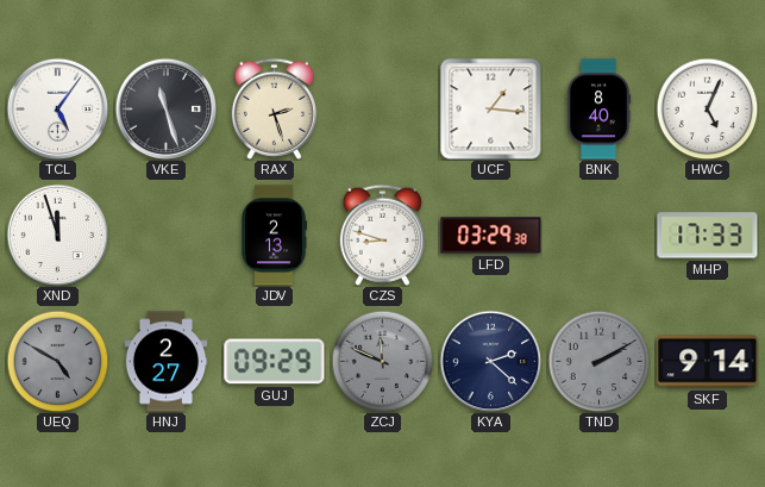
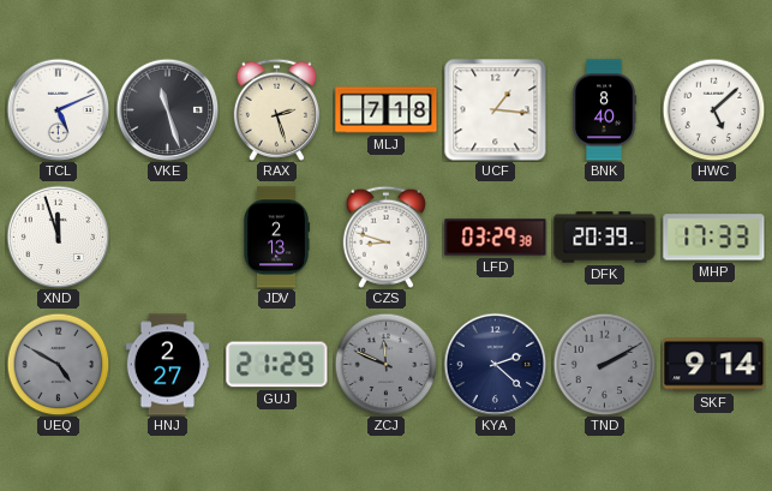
TCL: 5:06 -> 5:11
MLJ: none -> 7:18
HWC: 5:04 -> 5:08
DFK: none -> 20:39
GUJ: 09:29 -> 21:29
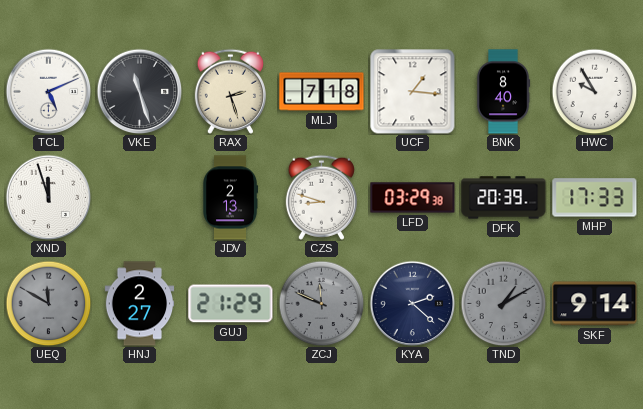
HWC: 5:08 -> 9:55
UEQ: 4:50 -> 11:50
TND: 2:10 -> 1:10
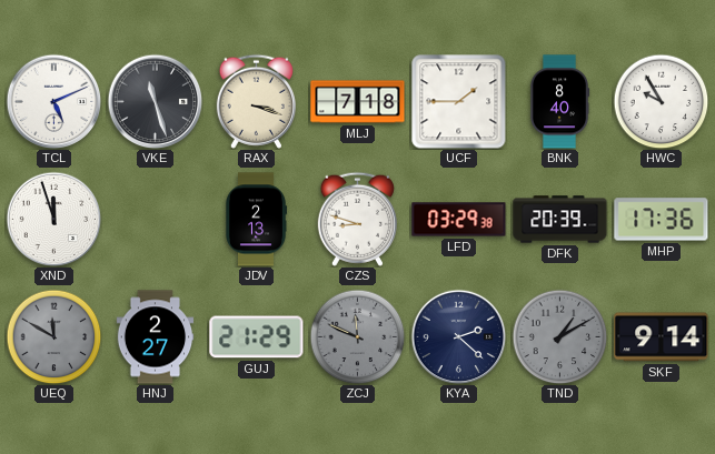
RAX: 2:27 -> 3:18
UCF: 1:16 -> 1:45
MHP: 17:33 -> 17:36
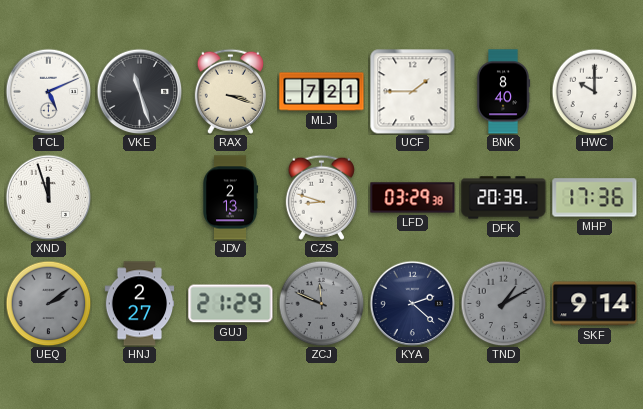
MLJ: 7:18 -> 7:21
HWC: 9:55 -> 10:00
UEQ: 11:50 -> 2:09
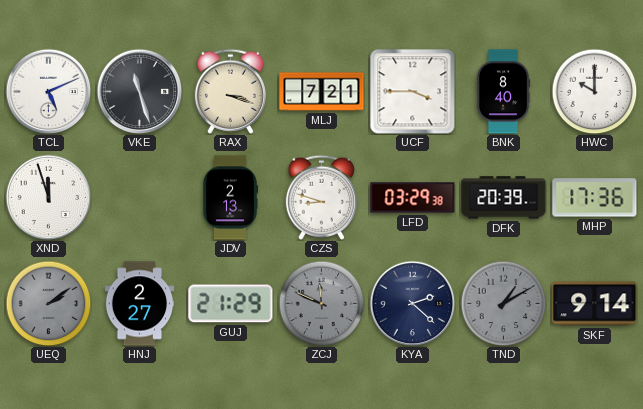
UCF: 1:45 -> 3:45
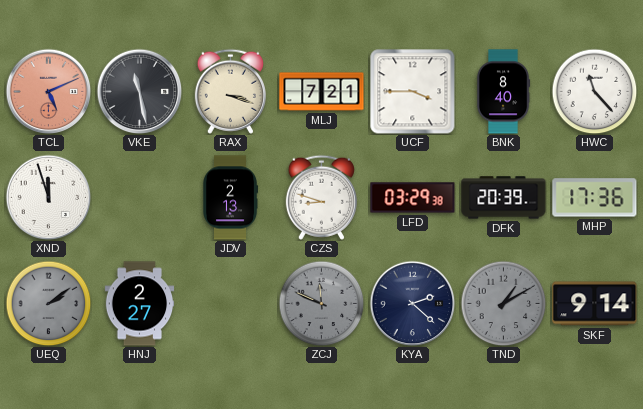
TCL dial: white -> salmon
VKE: 11:27 -> 11:28
HWC: 10:00 -> 11:23
GUJ: 21:29 -> none
